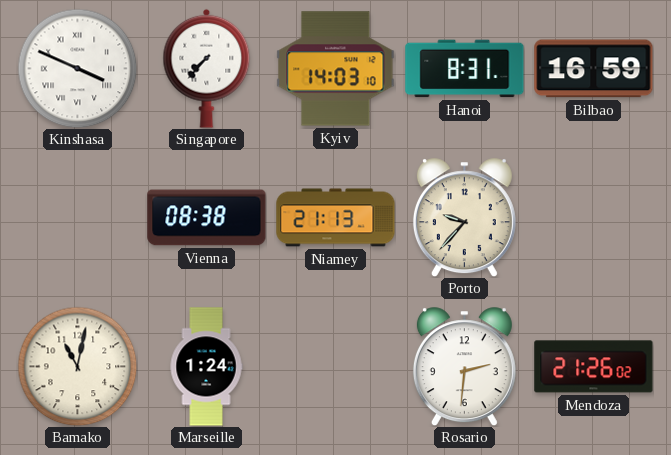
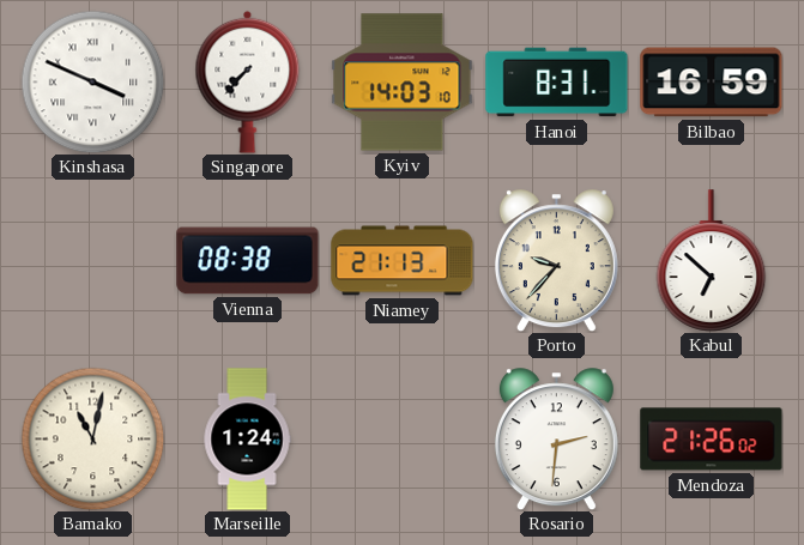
Kabul: none -> 6:52
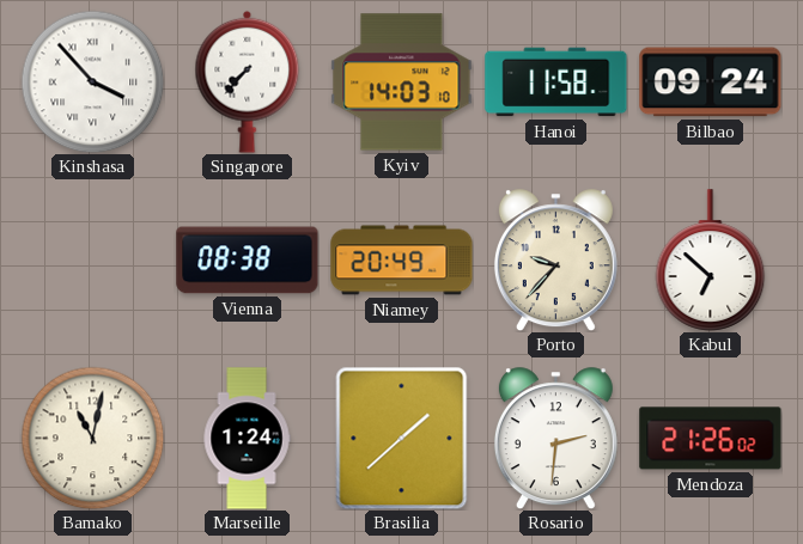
Kinshasa: 3:49 -> 3:53
Hanoi: 8:31 -> 11:58
Bilbao: 16:59 -> 09:24
Niamey: 21:13 -> 20:49
Brasilia: none -> 1:38
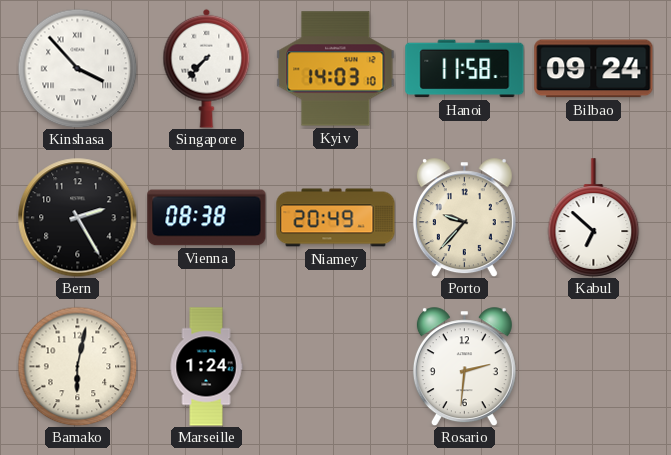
Bern: none -> 2:25
Bamako: 11:02 -> 6:02
Brasilia: 1:38 -> none
Mendoza: 21:26 -> none
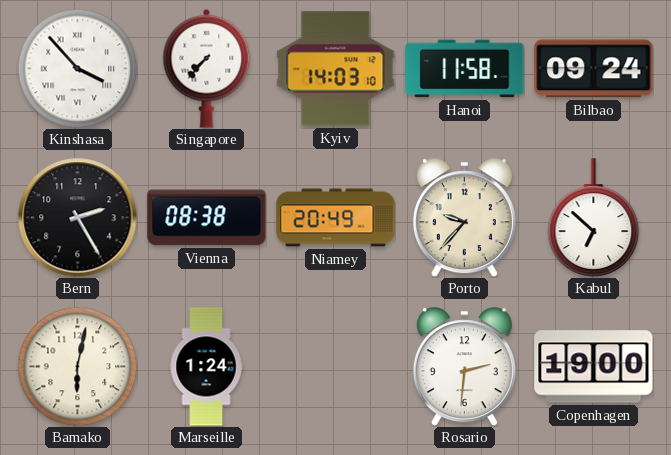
Copenhagen: none -> 19:00
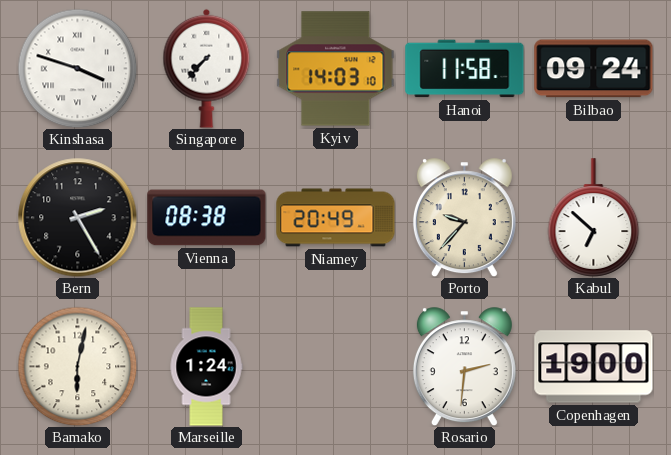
Kinshasa: 3:53 -> 3:48
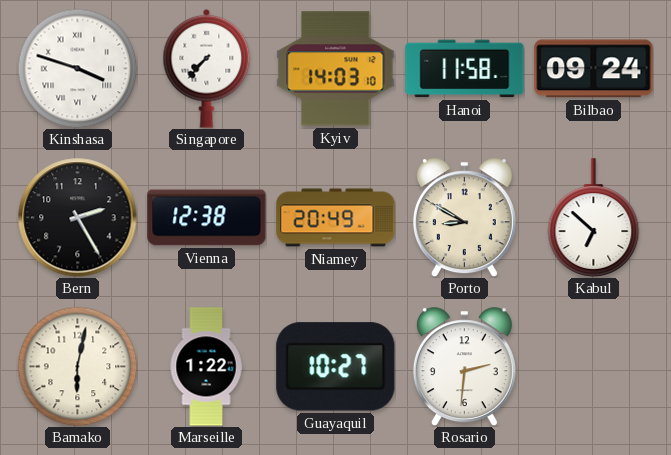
Vienna: 08:38 -> 12:38
Porto: 9:37 -> 8:50
Marseille: 1:24 -> 1:22
Guayaquil: none -> 10:27
Copenhagen: 19:00 -> none
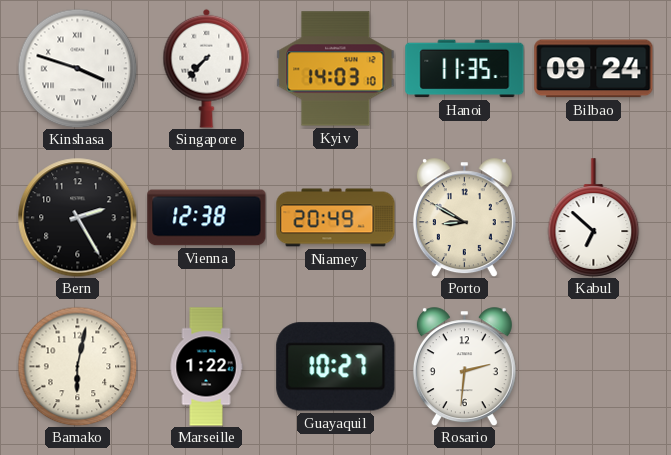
Hanoi: 11:58 -> 11:35
